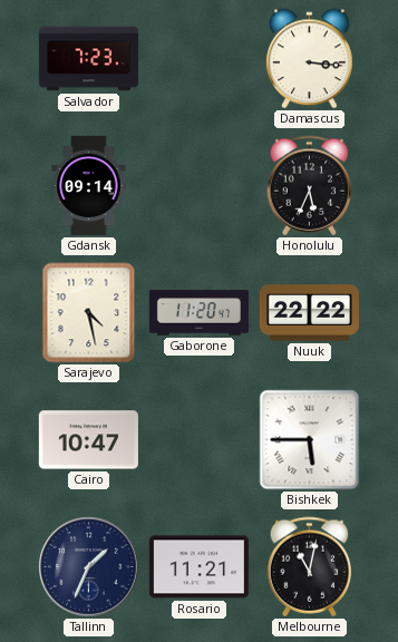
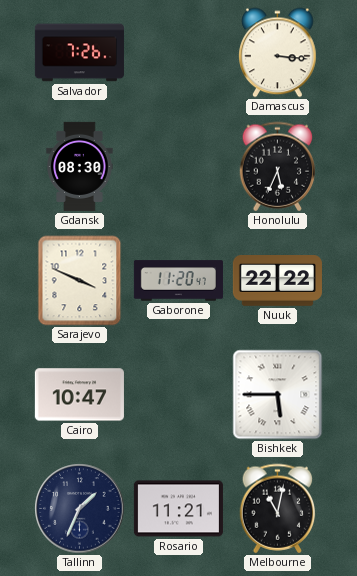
Salvador: 7:23 -> 7:26
Gdansk: 09:14 -> 08:30
Sarajevo: 4:28 -> 3:49
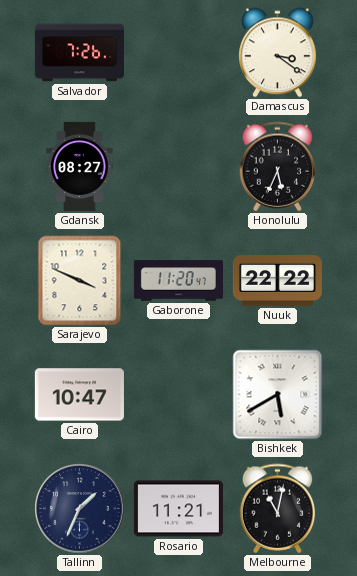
Damascus: 3:16 -> 3:21
Gdansk: 08:30 -> 08:27
Bishkek: 5:45 -> 5:40
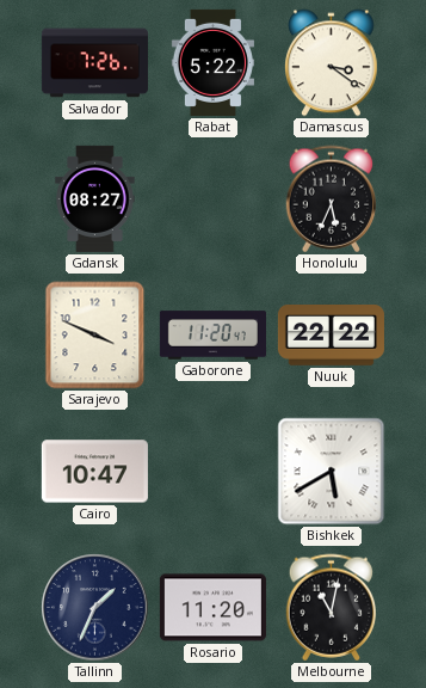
Rabat: none -> 5:22
Rosario: 11:21 -> 11:20
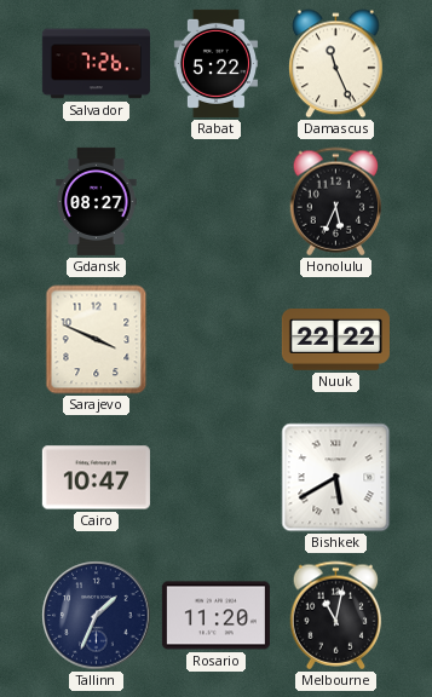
Damascus: 3:21 -> 11:26
Gaborone: 11:20 -> none
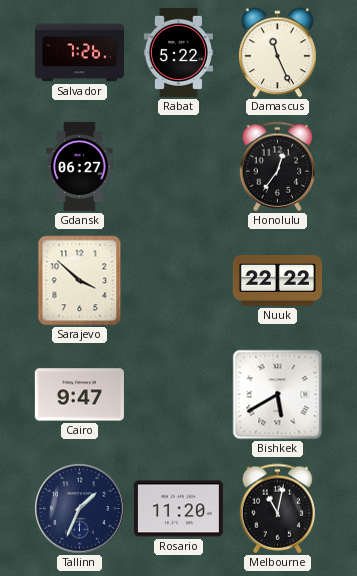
Gdansk: 08:27 -> 06:27
Honolulu: 5:34 -> 12:36
Sarajevo: 3:49 -> 3:52
Cairo: 10:47 -> 9:47
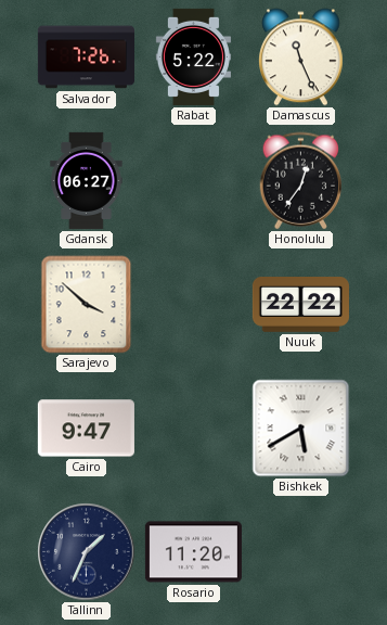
Melbourne: 11:02 -> none
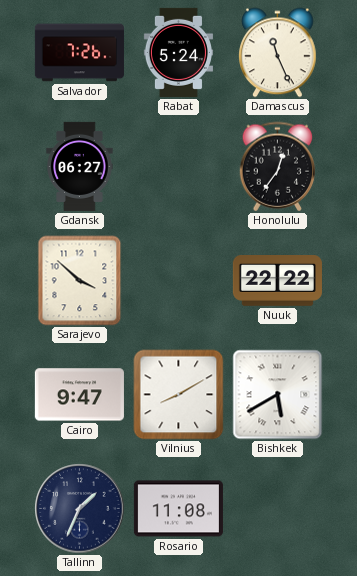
Rabat: 5:22 -> 5:24
Vilnius: none -> 8:10
Rosario: 11:20 -> 11:08
